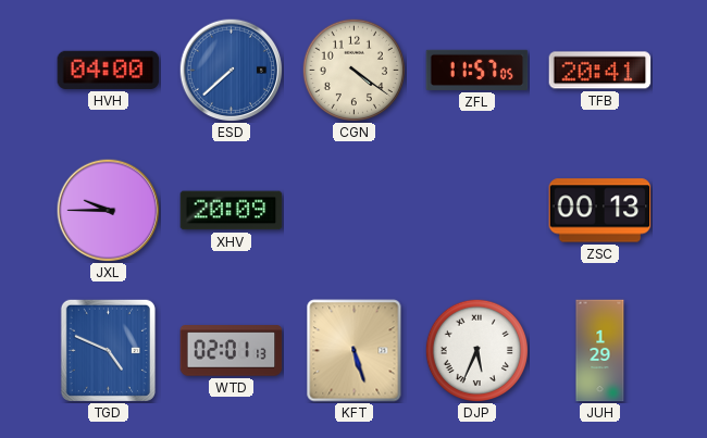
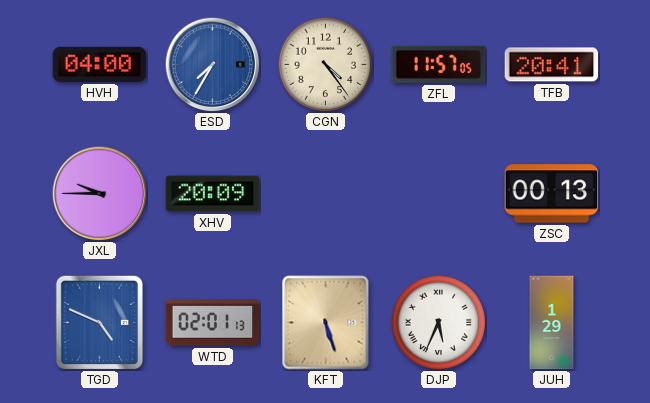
ESD: 7:38 -> 7:35
CGN: 4:21 -> 4:24
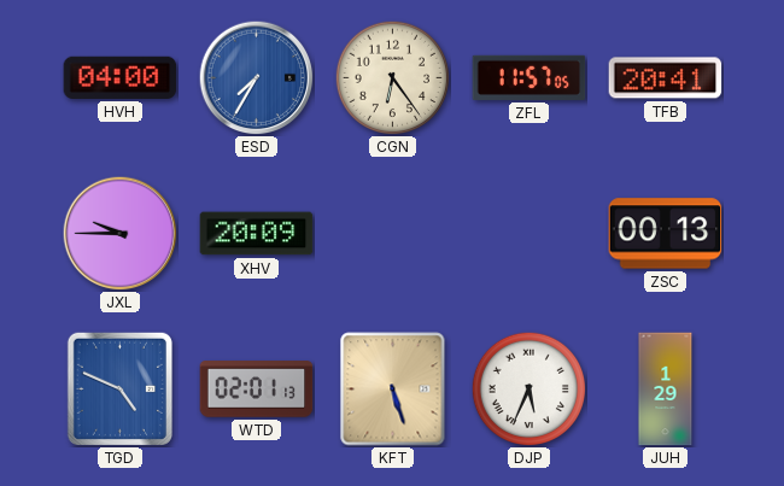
CGN: 4:24 -> 6:24
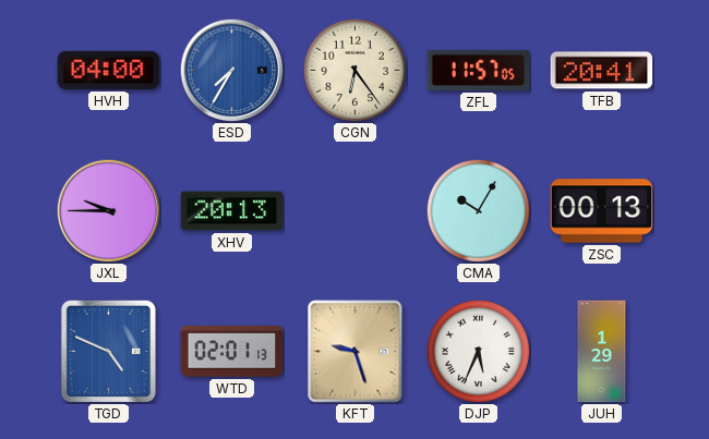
XHV: 20:09 -> 20:13
CMA: none -> 10:05
KFT: 5:27 -> 9:27
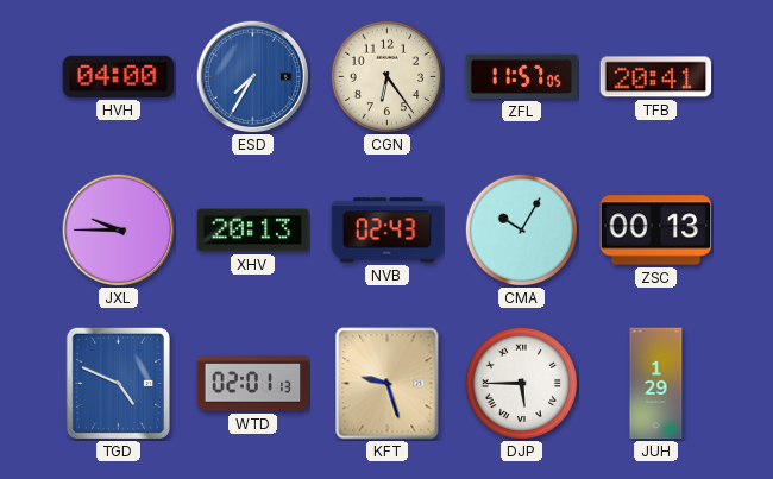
NVB: none -> 02:43
DJP: 5:34 -> 5:45
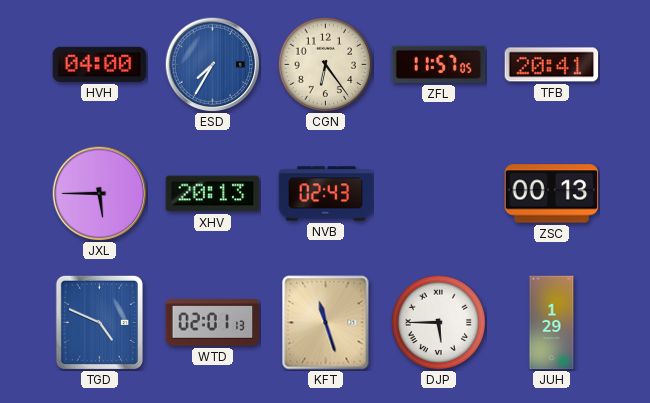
JXL: 9:45 -> 5:45
CMA: 10:05 -> none
KFT: 9:27 -> 11:27
